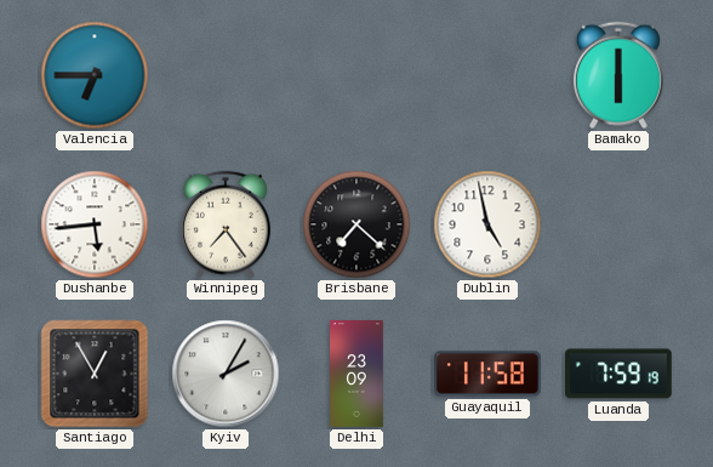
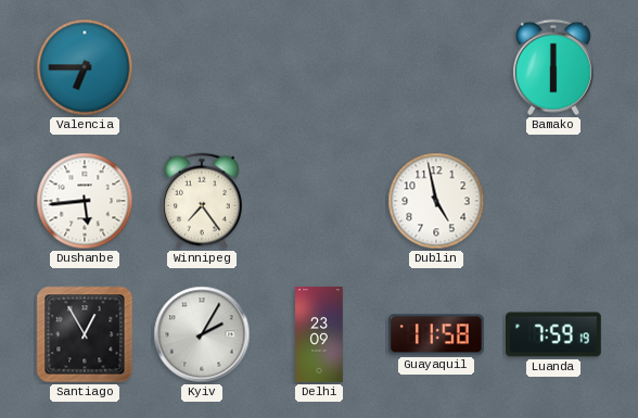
Brisbane: 7:22 -> none
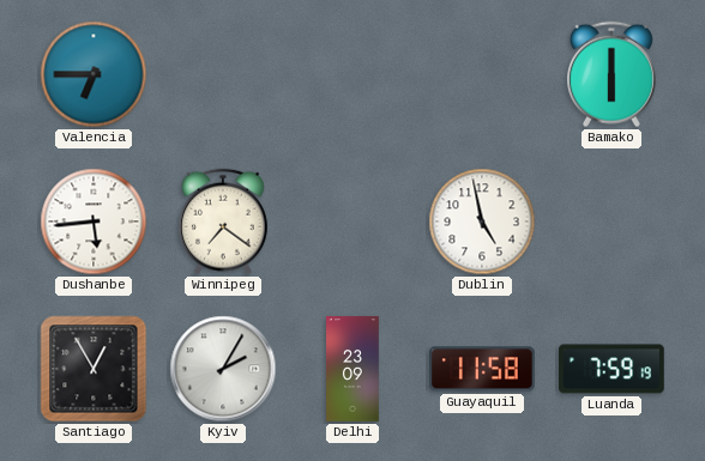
Winnipeg: 7:24 -> 7:21
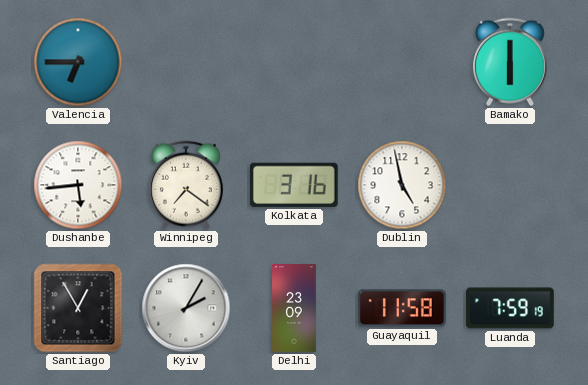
Kolkata: none -> 3:16
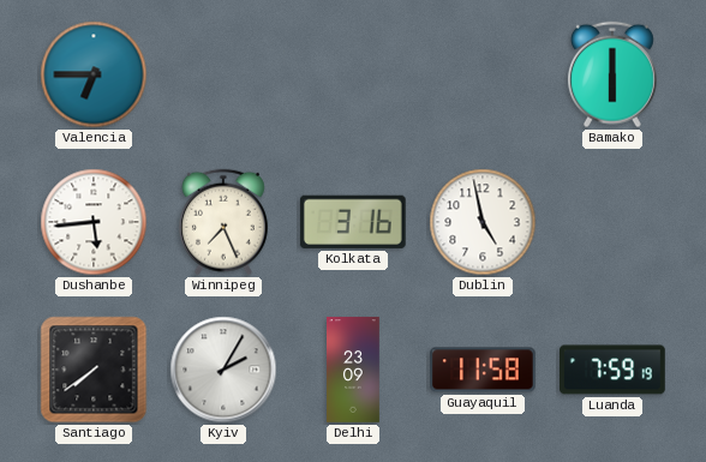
Winnipeg: 7:21 -> 7:26
Santiago: 12:55 -> 7:39
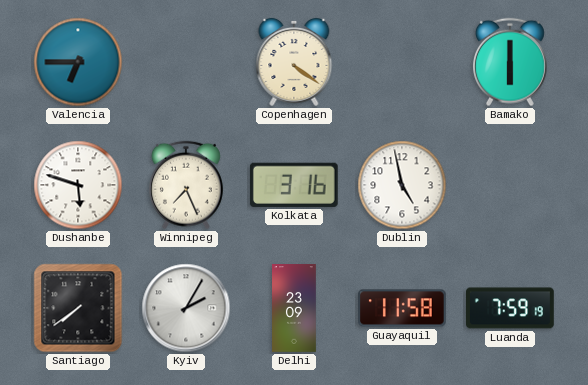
Copenhagen: none -> 4:21
Dushanbe: 5:44 -> 5:48
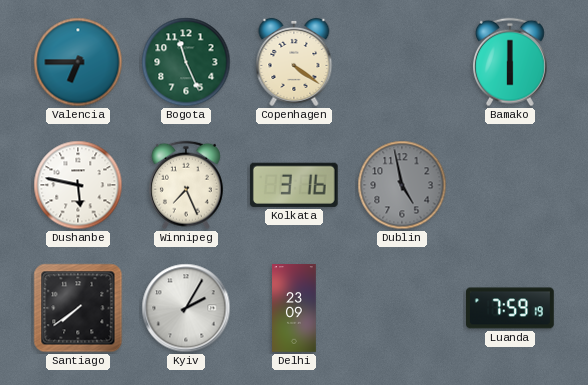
Bogota: none -> 11:26
Dushanbe: 5:48 -> 5:47
Dublin dial: white -> grey
Guayaquil: 11:58 -> none
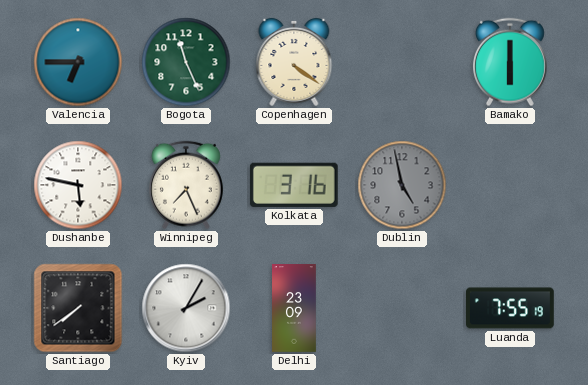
Luanda: 7:59 -> 7:55
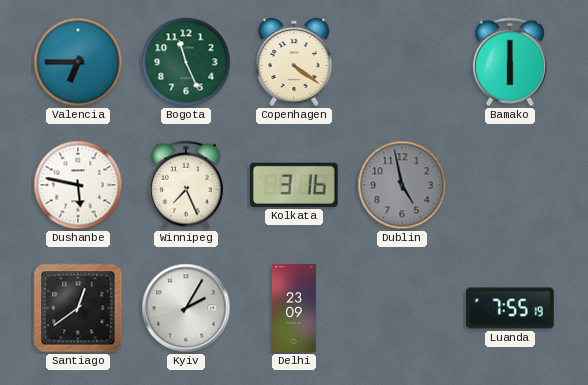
Santiago: 7:39 -> 12:39
